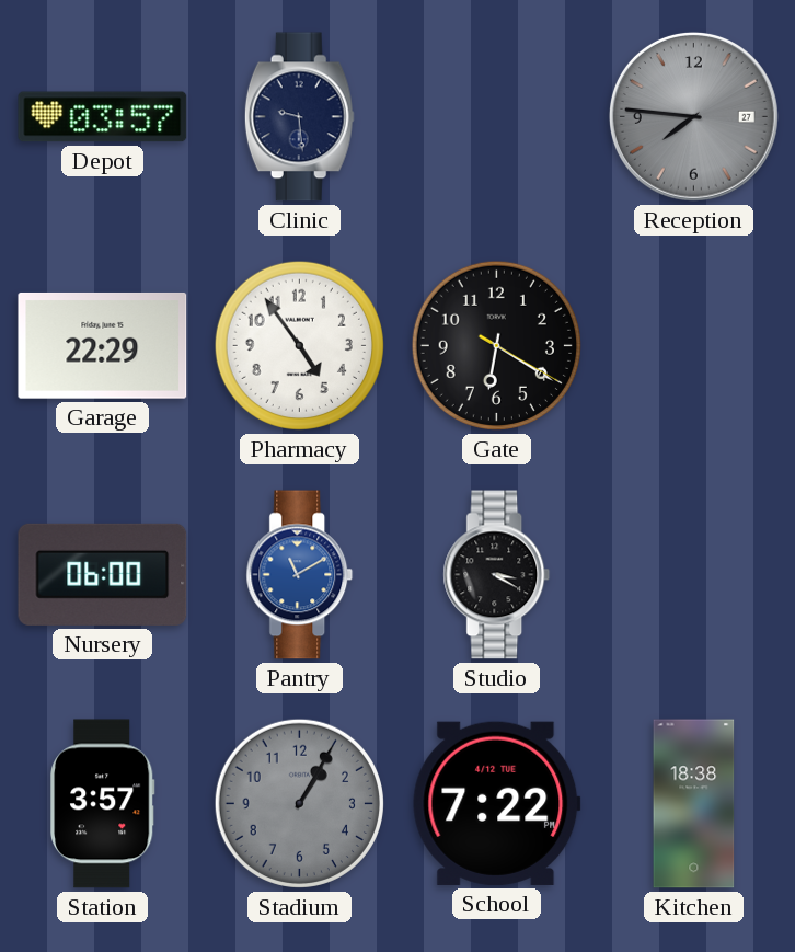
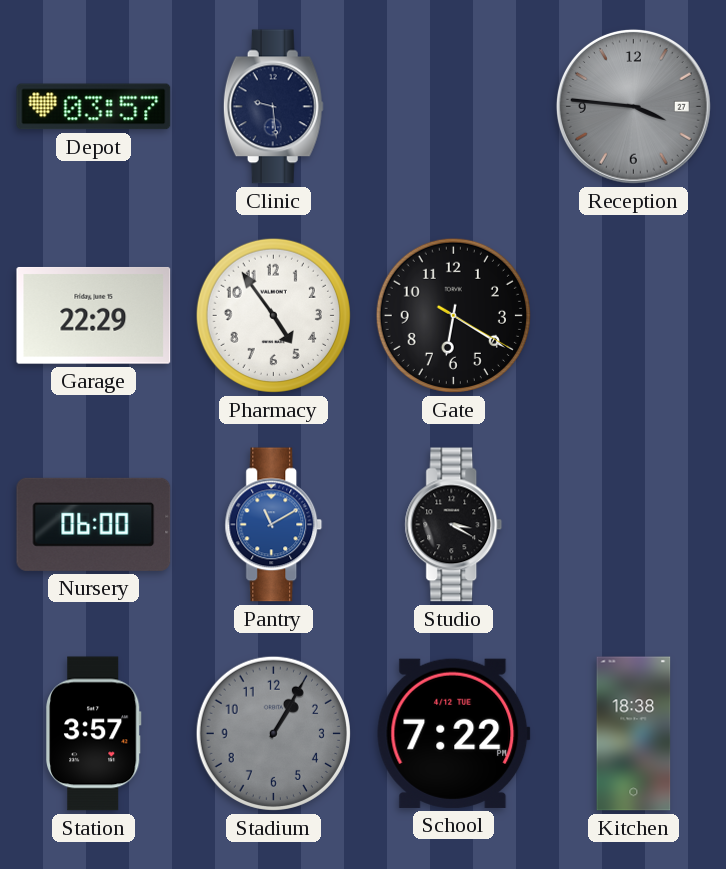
Reception: 7:46 -> 3:46
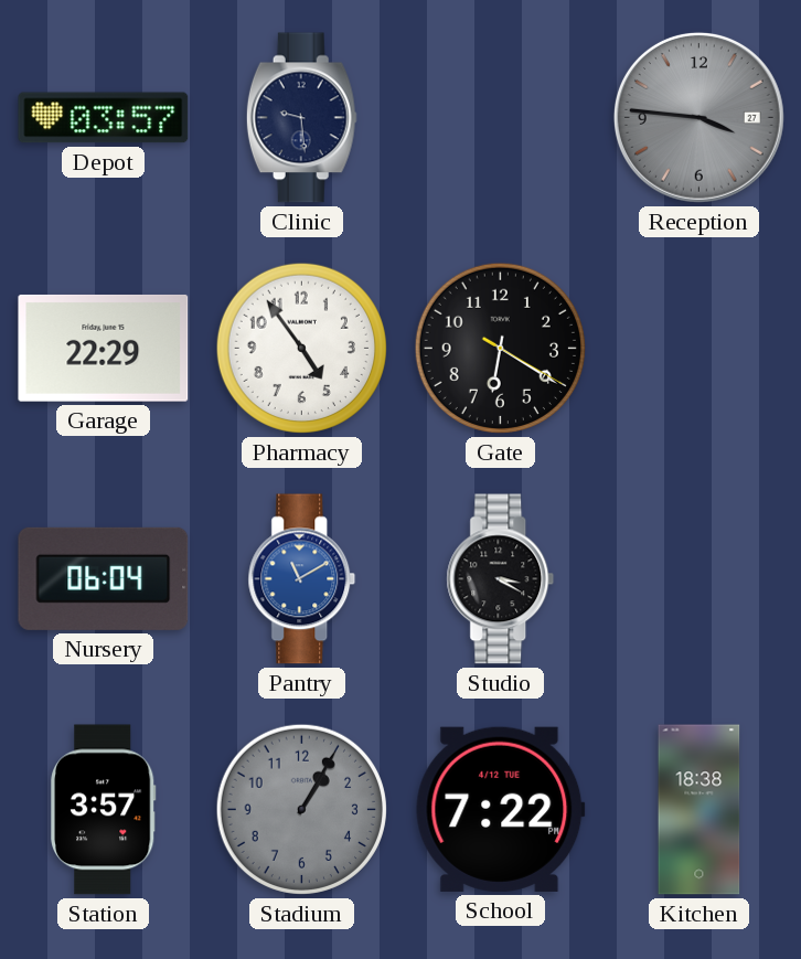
Nursery: 06:00 -> 06:04
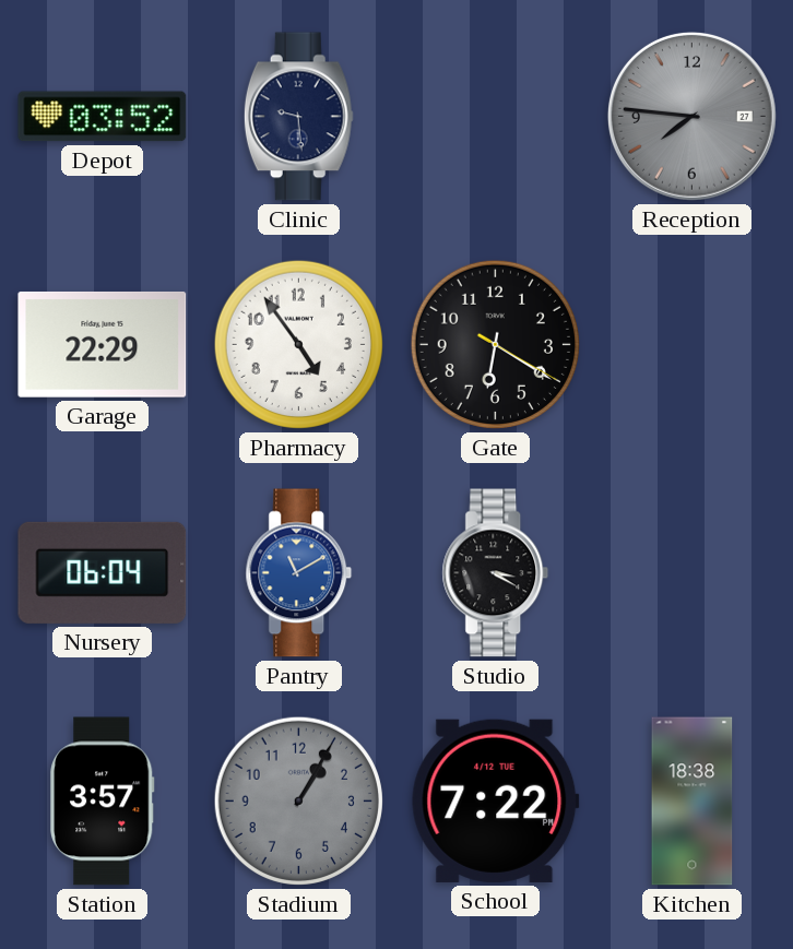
Depot: 03:57 -> 03:52
Reception: 3:46 -> 7:46
